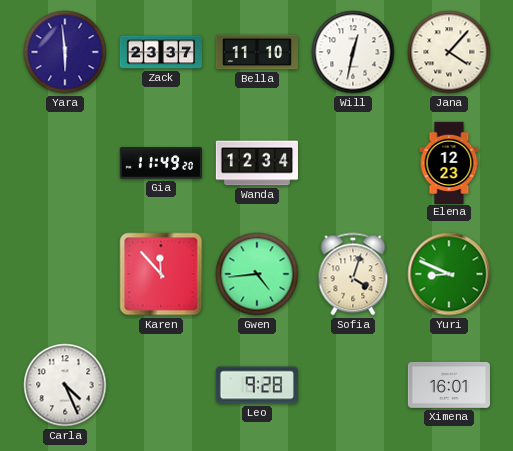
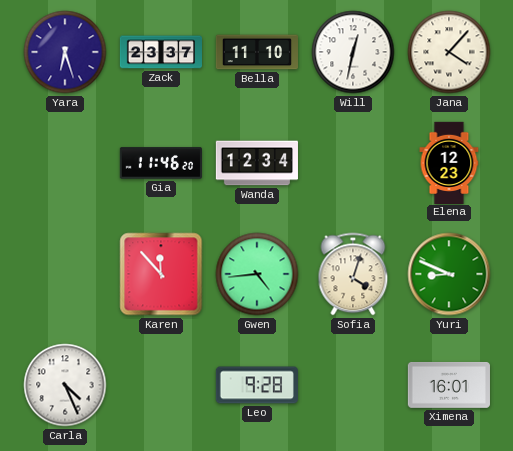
Yara: 5:59 -> 6:27
Gia: 11:49 -> 11:46
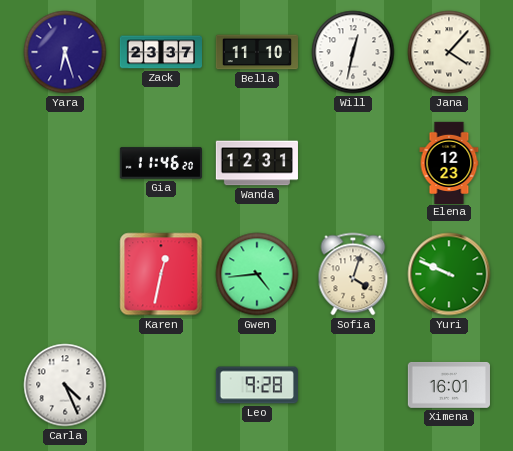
Wanda: 12:34 -> 12:31
Karen: 11:53 -> 12:32
Yuri: 8:49 -> 9:49
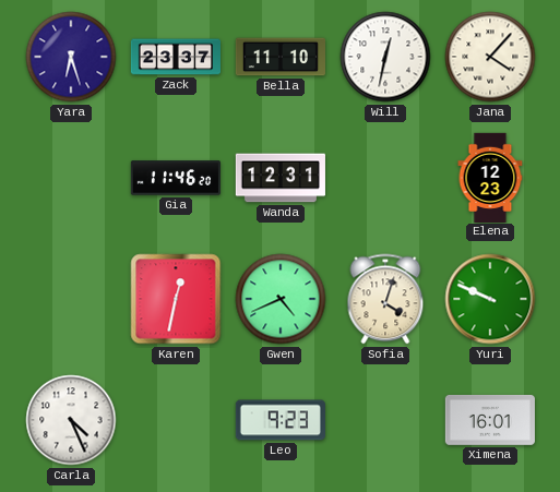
Gwen: 4:44 -> 4:41
Leo: 9:28 -> 9:23
